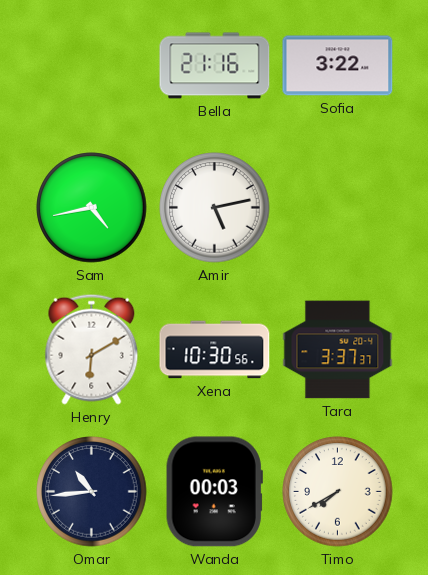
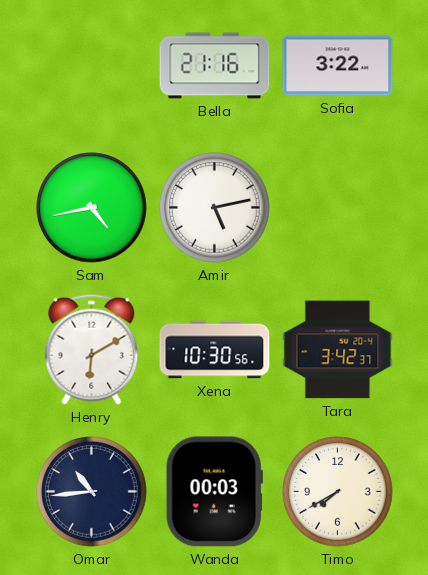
Tara: 3:37 -> 3:42
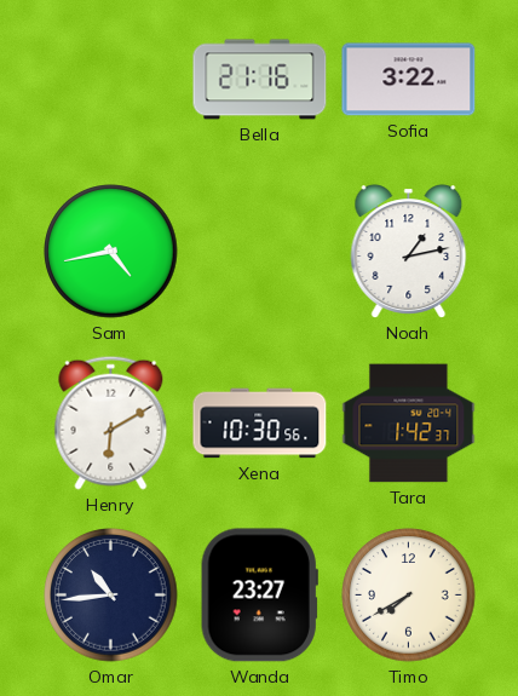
Amir: 5:13 -> none
Noah: none -> 1:13
Tara: 3:42 -> 1:42
Wanda: 00:03 -> 23:27
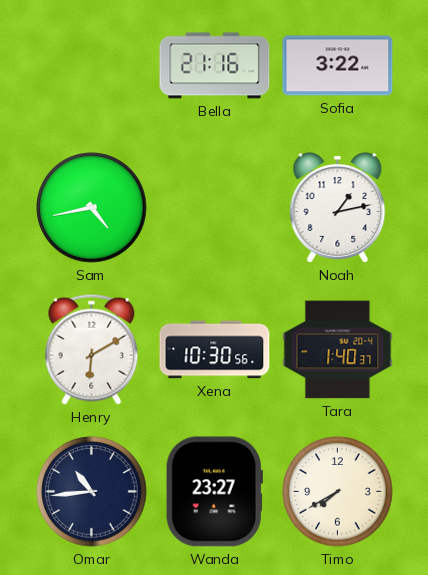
Tara: 1:42 -> 1:40
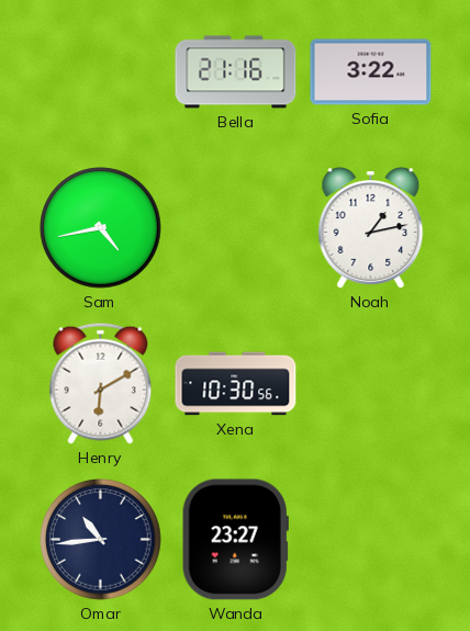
Tara: 1:40 -> none
Timo: 7:40 -> none
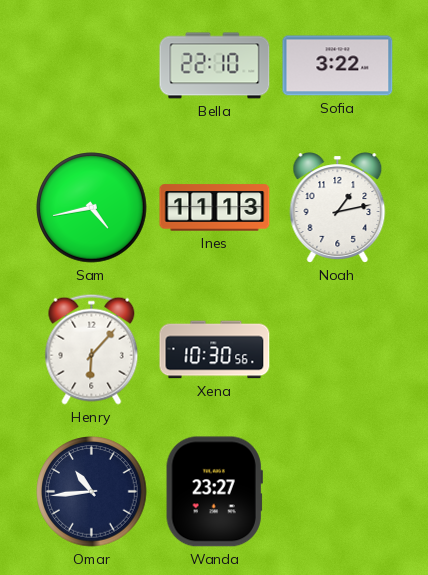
Bella: 21:16 -> 22:10
Ines: none -> 11:13
Henry: 6:10 -> 6:07
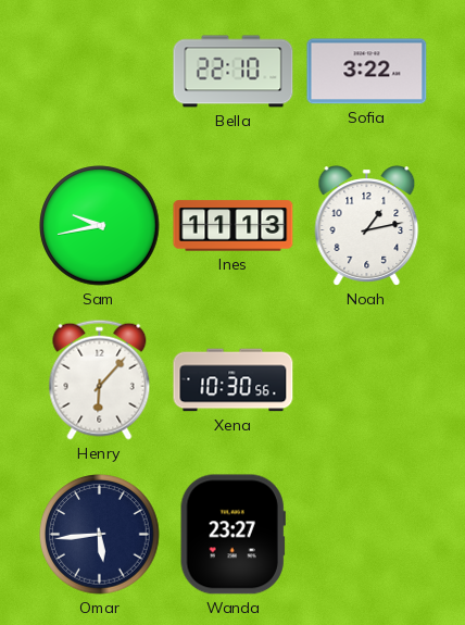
Sam: 4:43 -> 9:43
Omar: 10:44 -> 5:44
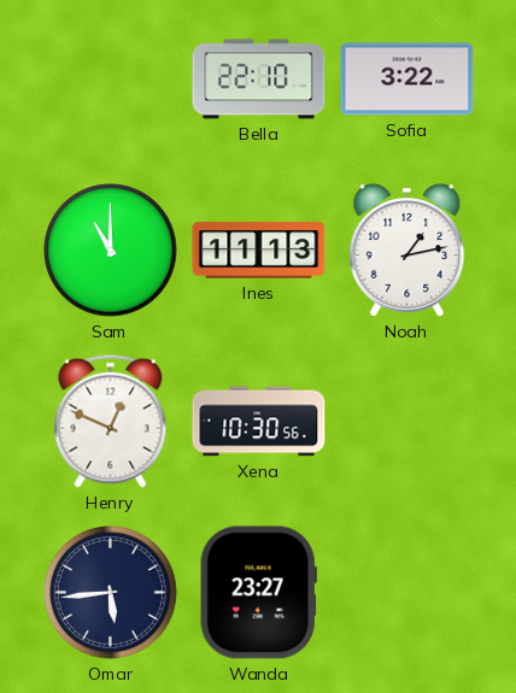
Sam: 9:43 -> 11:00
Henry: 6:07 -> 12:49
